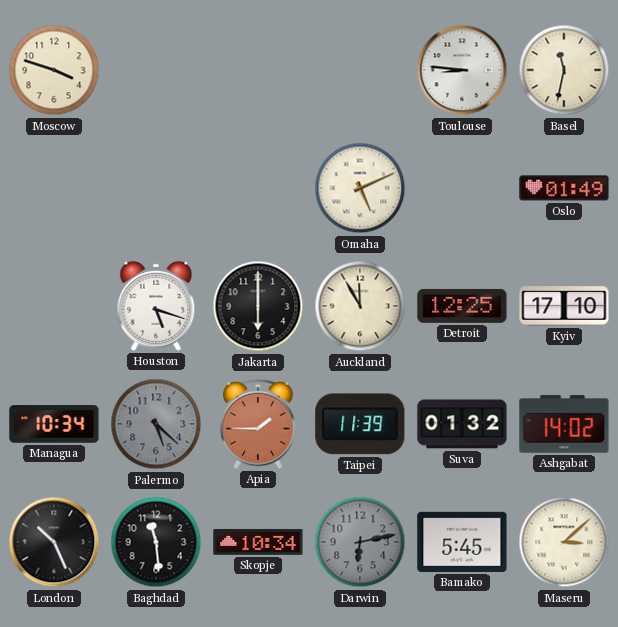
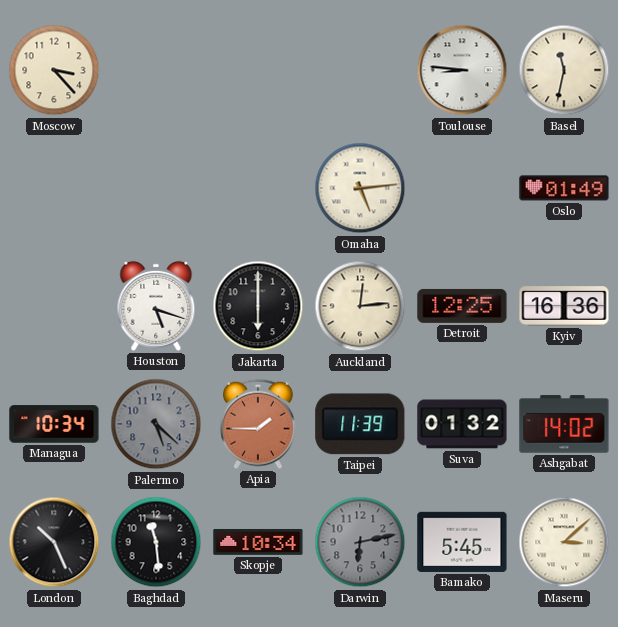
Moscow: 3:48 -> 3:23
Omaha: 5:11 -> 5:14
Auckland: 11:55 -> 12:14
Kyiv: 17:10 -> 16:36
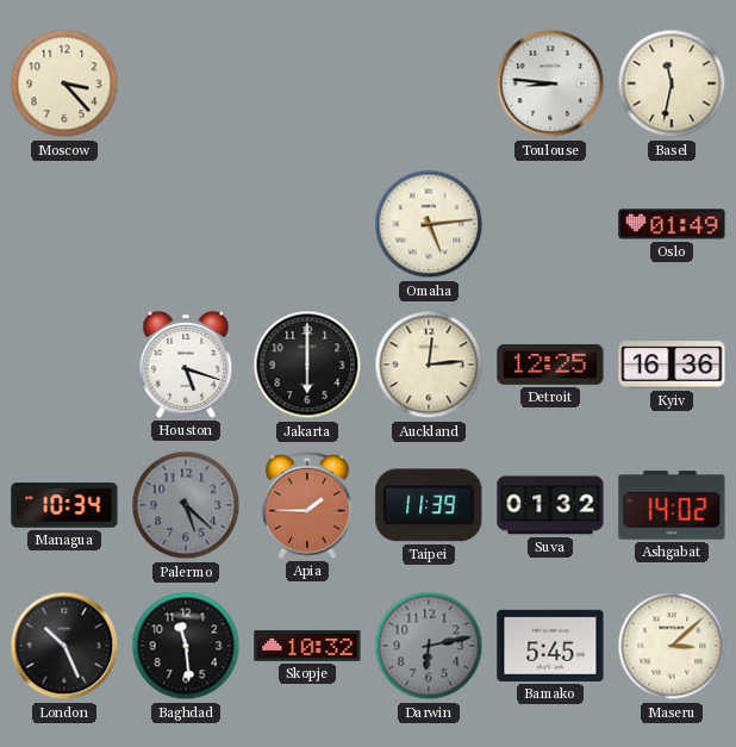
Skopje: 10:34 -> 10:32
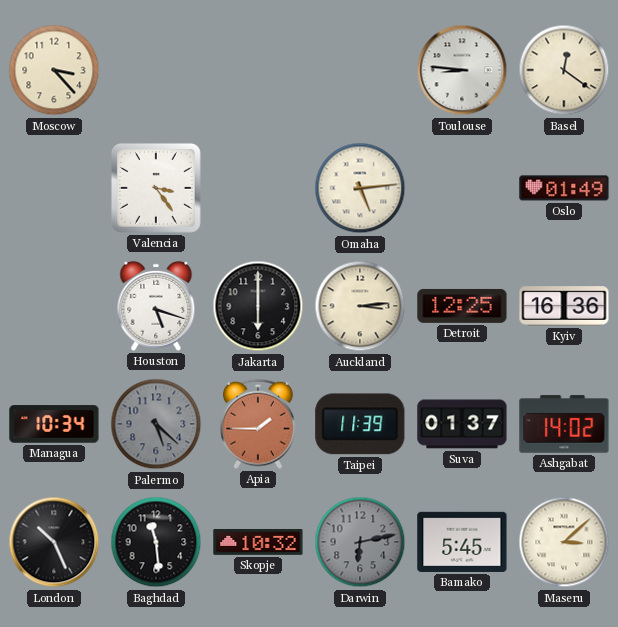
Basel: 11:32 -> 12:21
Valencia: none -> 3:24
Auckland: 12:14 -> 3:14
Suva: 01:32 -> 01:37
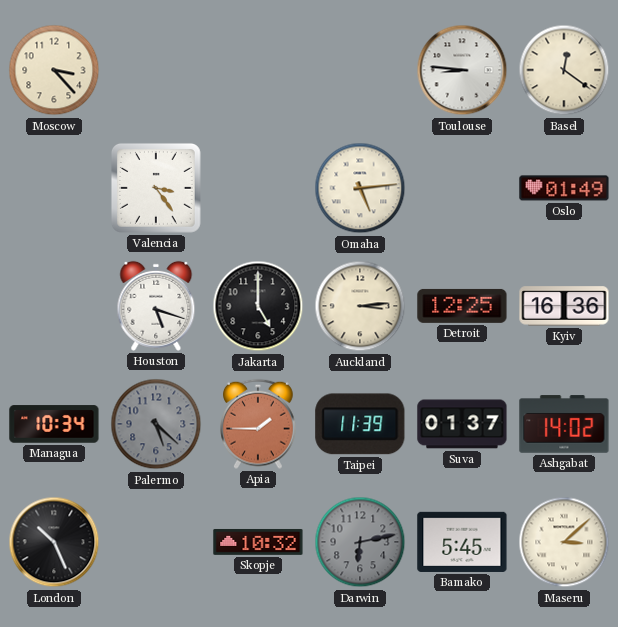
Jakarta: 6:00 -> 5:00
Baghdad: 11:29 -> none
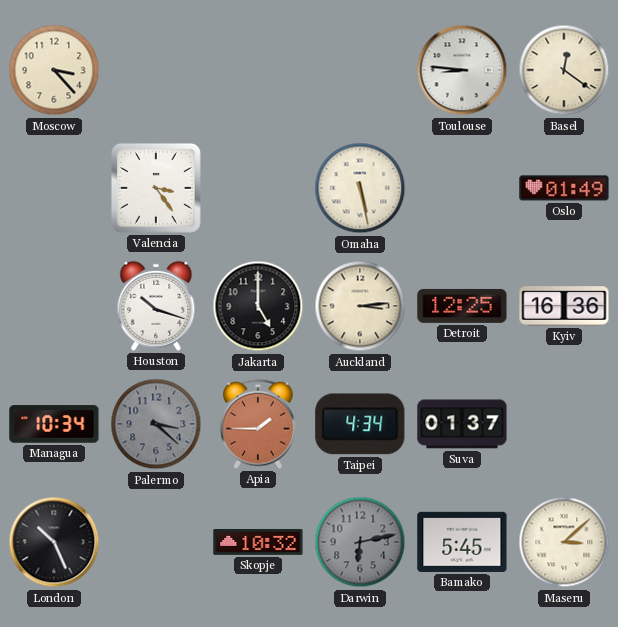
Omaha: 5:14 -> 5:28
Houston: 5:18 -> 10:18
Palermo: 5:22 -> 3:22
Taipei: 11:39 -> 4:34
Ashgabat: 14:02 -> none
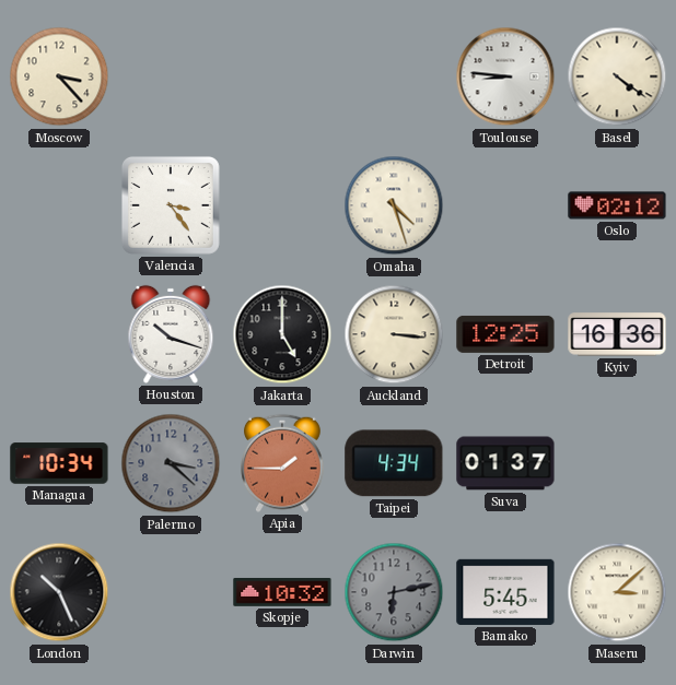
Basel: 12:21 -> 4:21
Omaha: 5:28 -> 4:27
Oslo: 01:49 -> 02:12
Auckland: 3:14 -> 3:16
